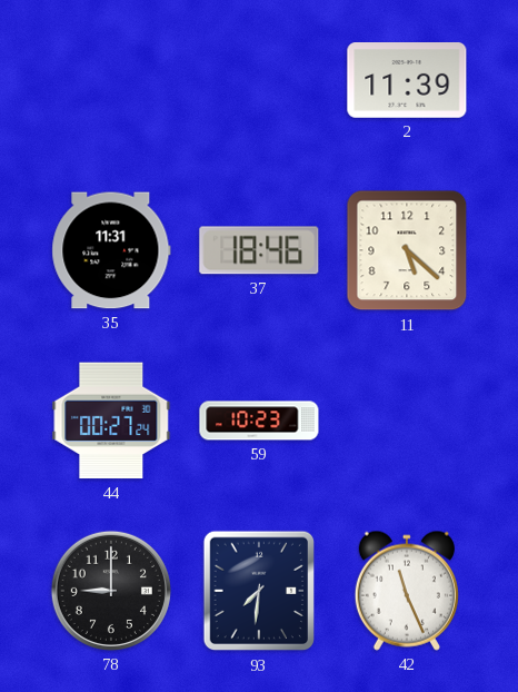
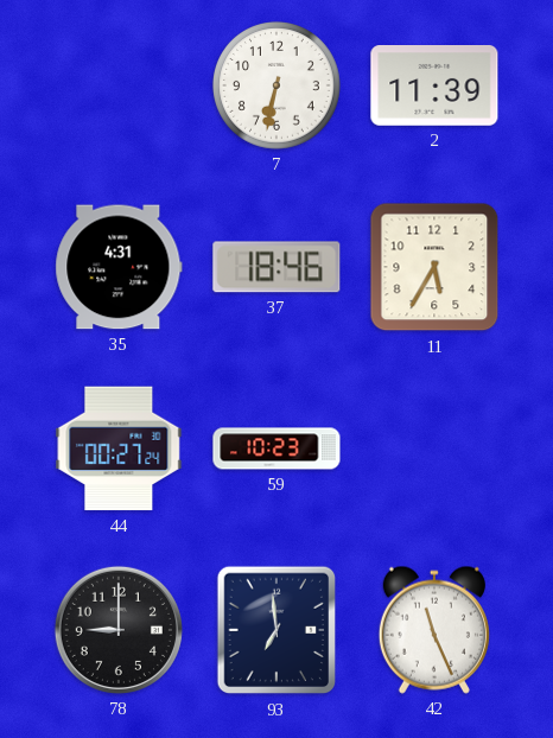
7: none -> 6:32
35: 11:31 -> 4:31
11: 5:22 -> 5:35
93: 7:31 -> 6:59
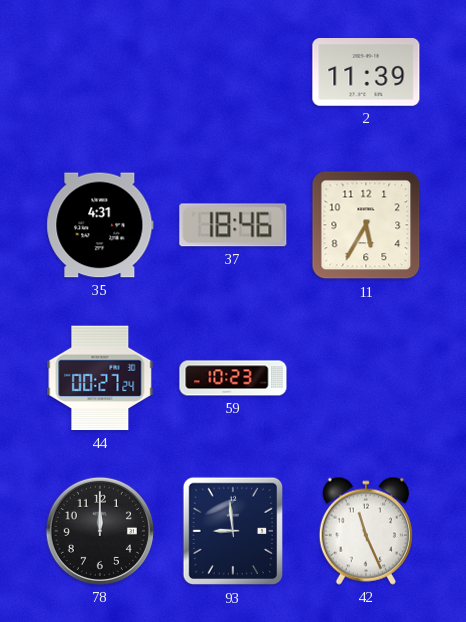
7: 6:32 -> none
78: 9:00 -> 12:00
93: 6:59 -> 8:59
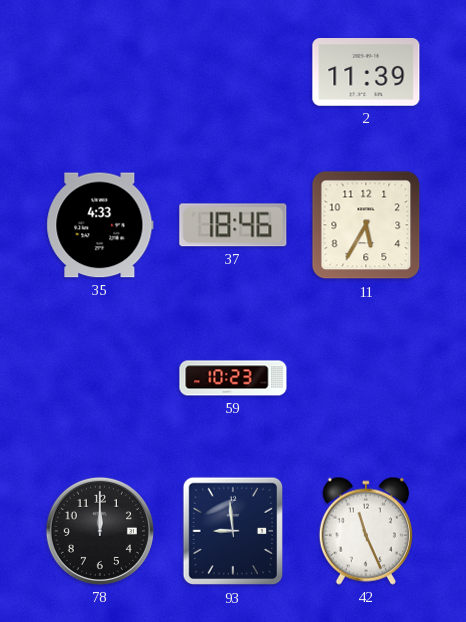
35: 4:31 -> 4:33
44: 00:27 -> none
